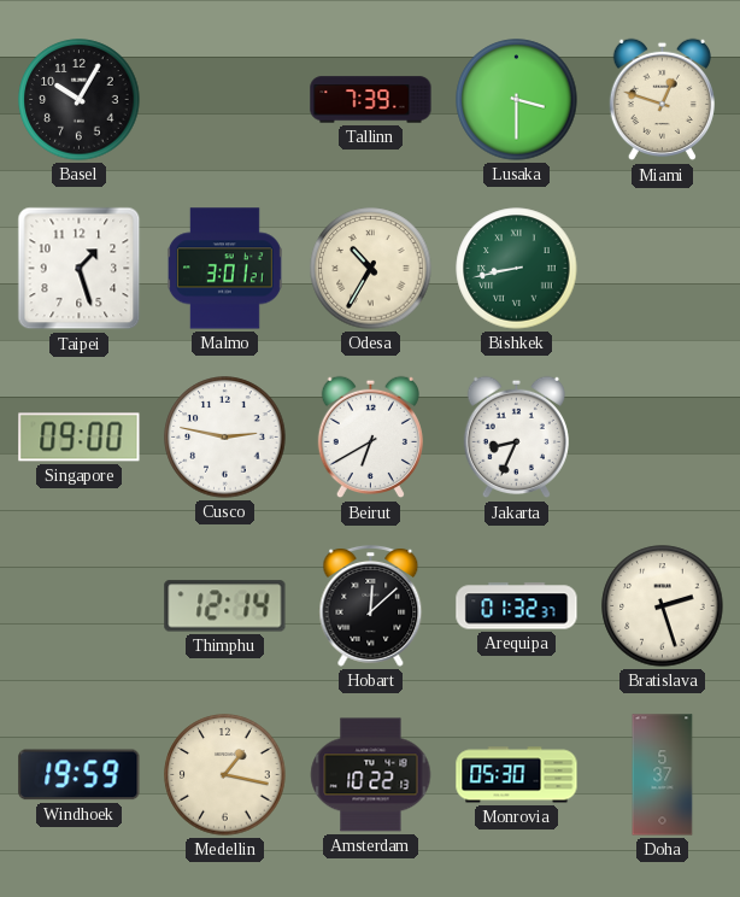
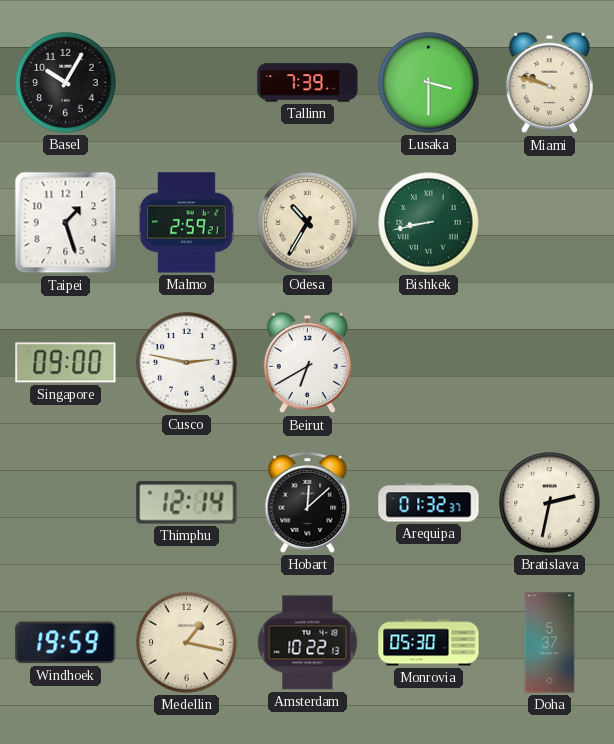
Miami: 12:48 -> 9:48
Malmo: 3:01 -> 2:59
Jakarta: 8:34 -> none
Bratislava: 2:27 -> 2:32
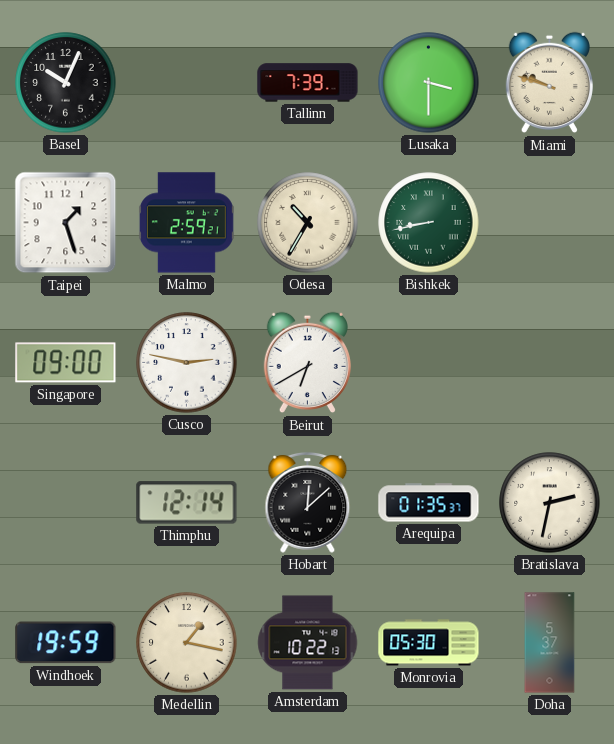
Basel: 10:05 -> 10:04
Arequipa: 01:32 -> 01:35
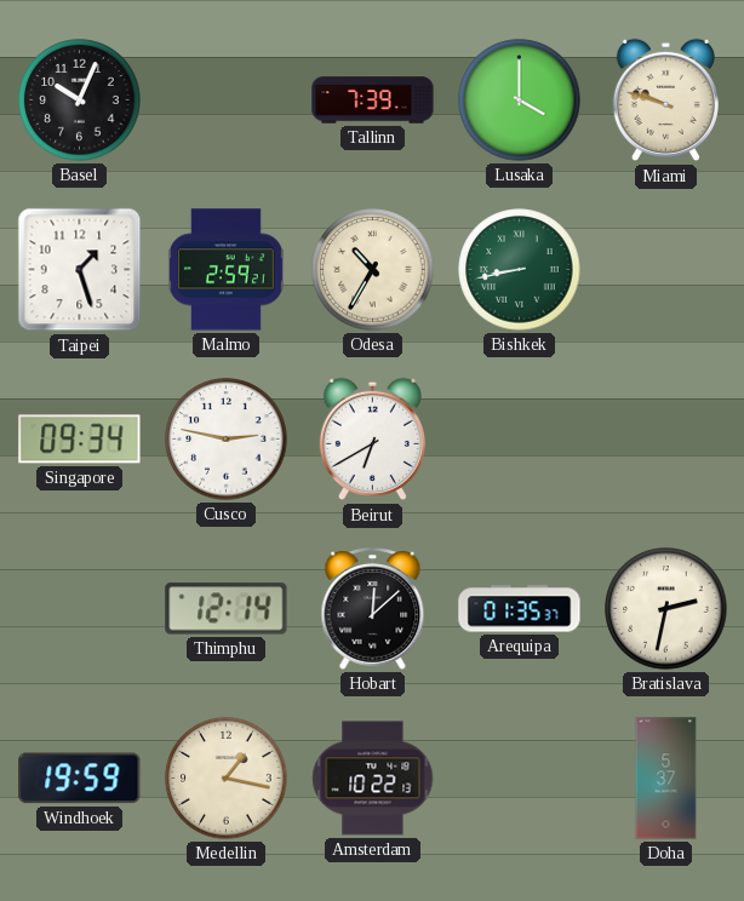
Lusaka: 3:30 -> 4:00
Singapore: 09:00 -> 09:34
Monrovia: 05:30 -> none
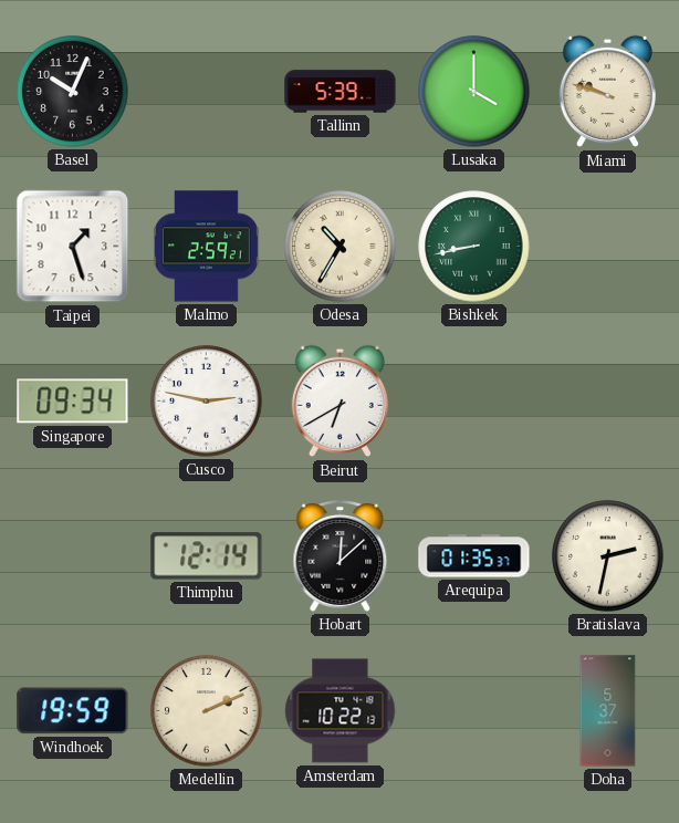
Tallinn: 7:39 -> 5:39
Medellin: 1:17 -> 2:11
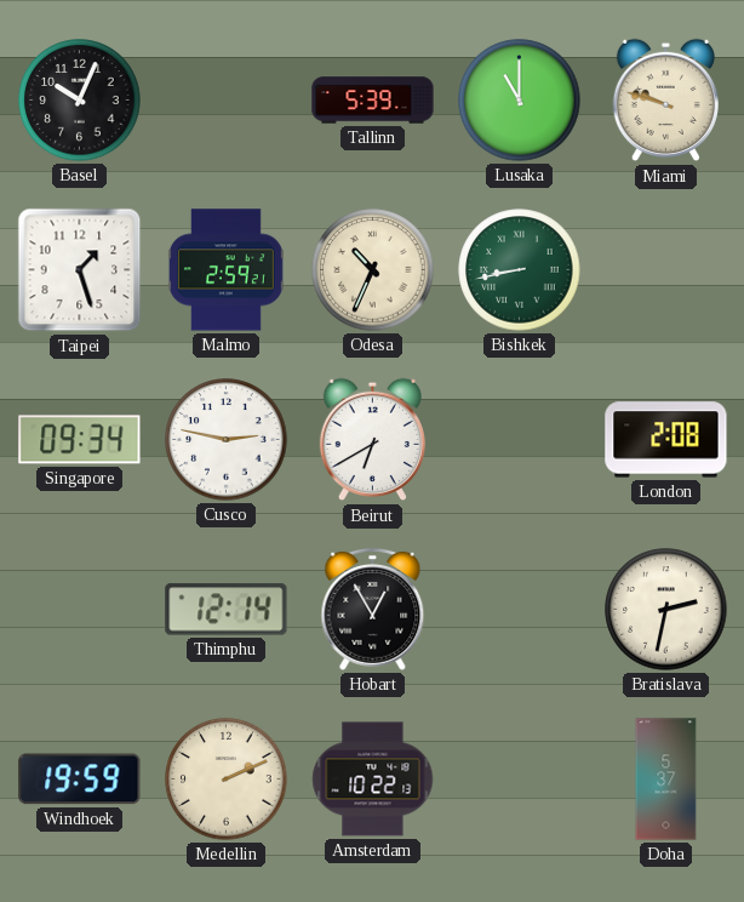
Lusaka: 4:00 -> 11:00
Odesa: 10:35 -> 10:34
London: none -> 2:08
Hobart: 12:08 -> 12:55
Arequipa: 01:35 -> none
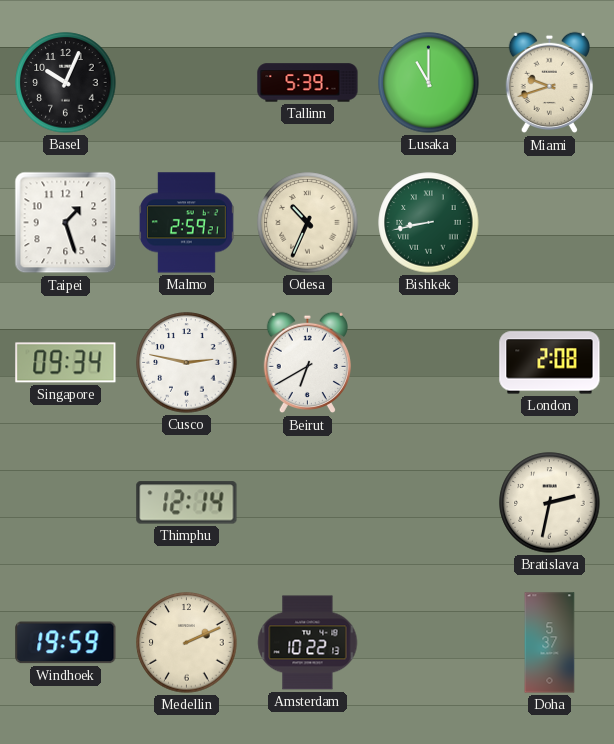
Miami: 9:48 -> 9:42
Hobart: 12:55 -> none
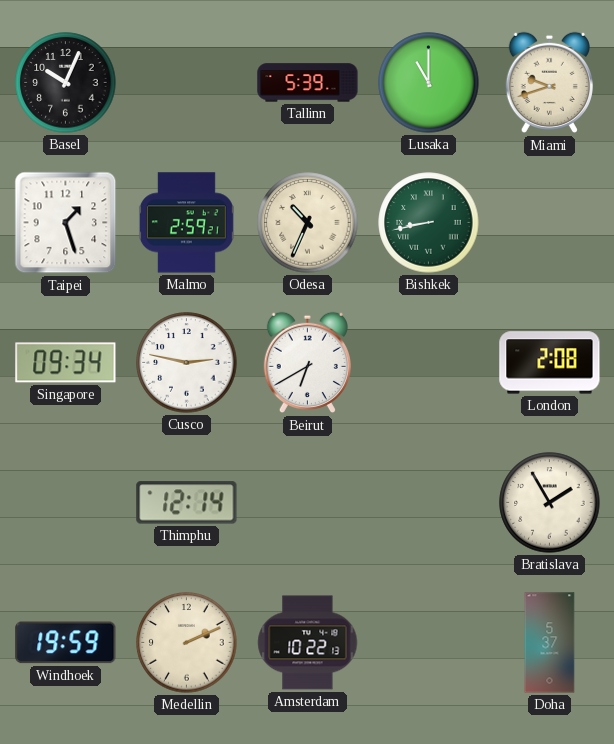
Bratislava: 2:32 -> 1:55
